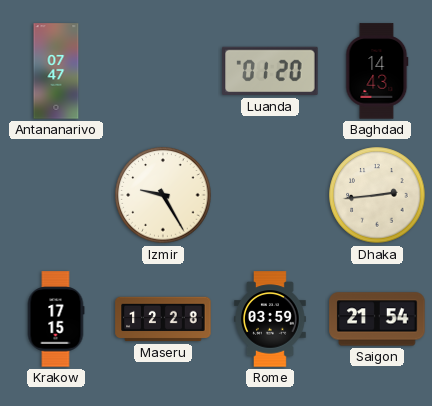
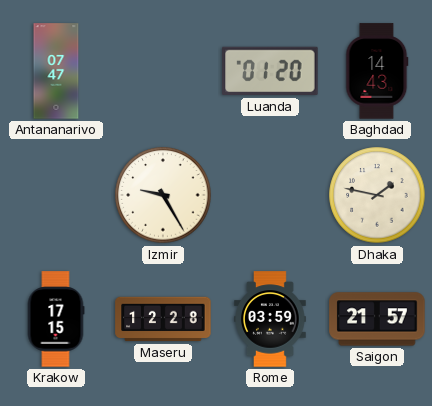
Dhaka: 2:44 -> 1:47
Saigon: 21:54 -> 21:57
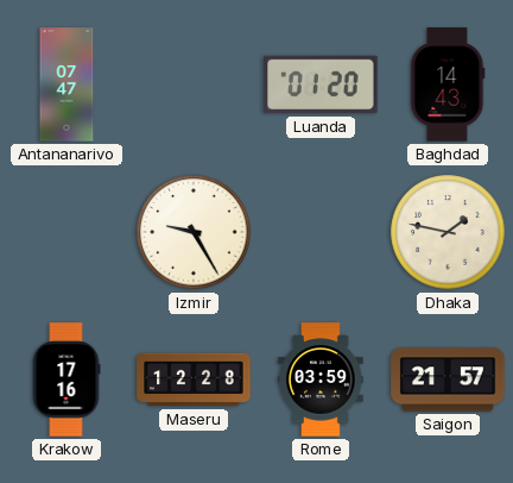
Krakow: 17:15 -> 17:16
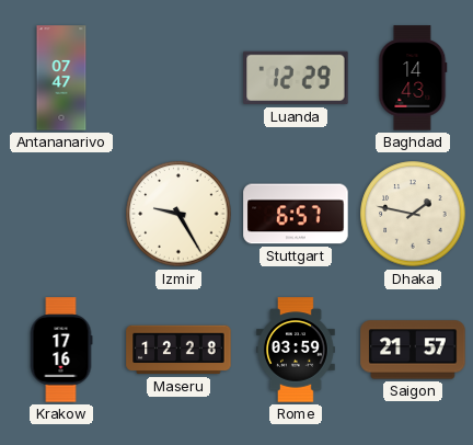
Luanda: 01:20 -> 12:29
Stuttgart: none -> 6:57
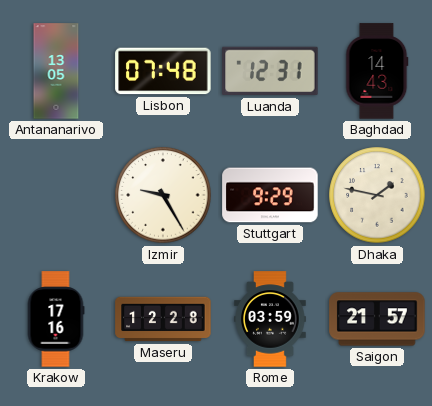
Antananarivo: 07:47 -> 13:05
Lisbon: none -> 07:48
Luanda: 12:29 -> 12:31
Stuttgart: 6:57 -> 9:29
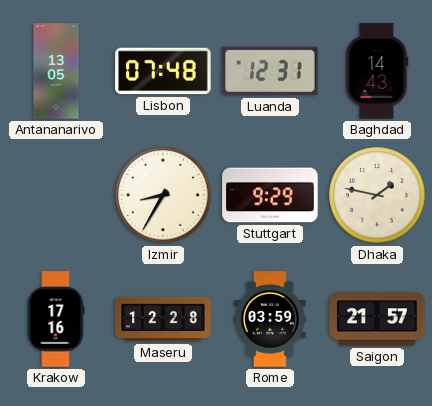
Izmir: 9:25 -> 8:35
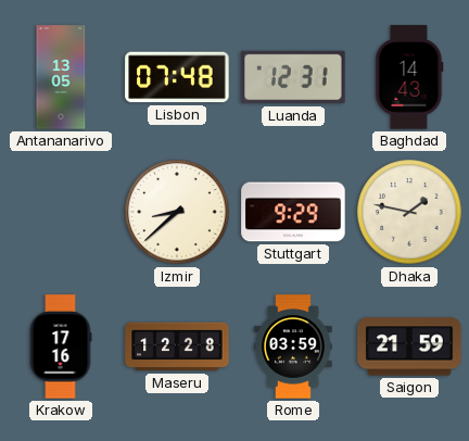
Izmir: 8:35 -> 8:38
Saigon: 21:57 -> 21:59
